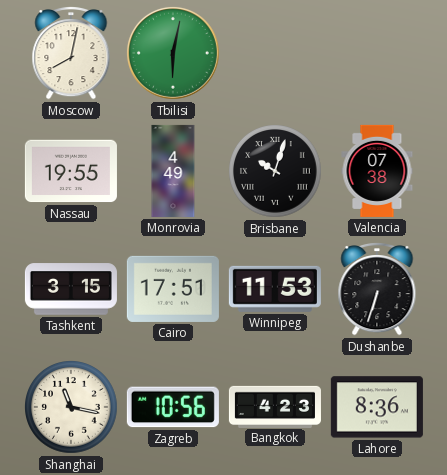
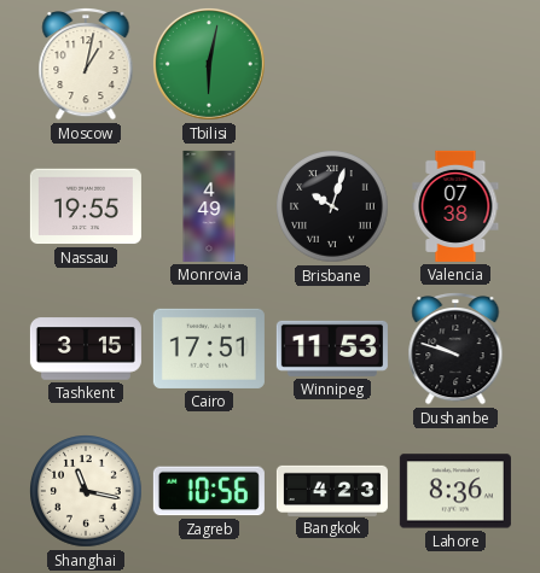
Moscow: 8:02 -> 1:02
Dushanbe: 6:33 -> 9:48
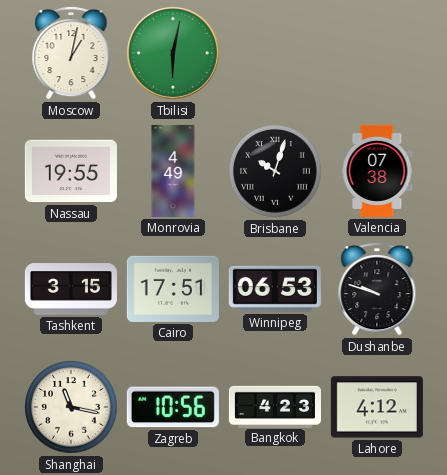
Winnipeg: 11:53 -> 06:53
Lahore: 8:36 -> 4:12
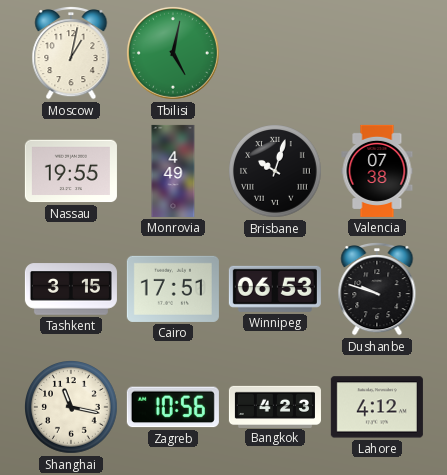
Tbilisi: 6:02 -> 5:02
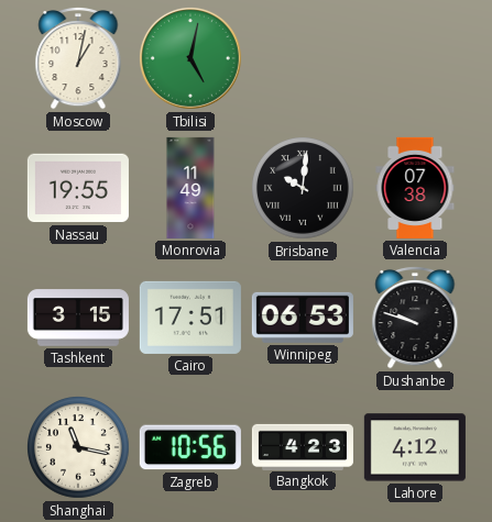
Monrovia: 4:49 -> 11:49
Brisbane: 10:03 -> 10:01
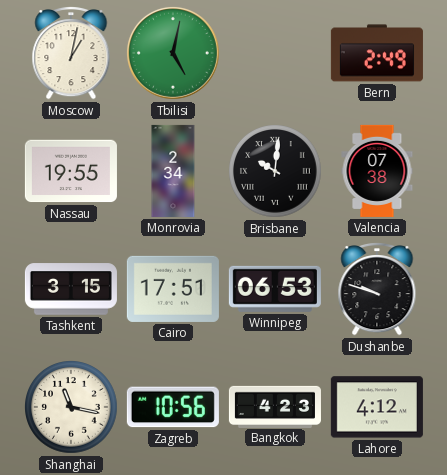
Bern: none -> 2:49
Monrovia: 11:49 -> 2:34
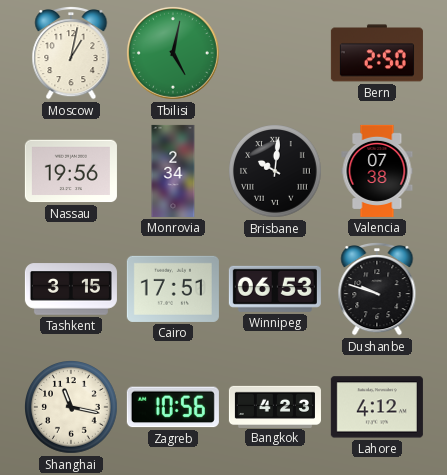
Bern: 2:49 -> 2:50
Nassau: 19:55 -> 19:56
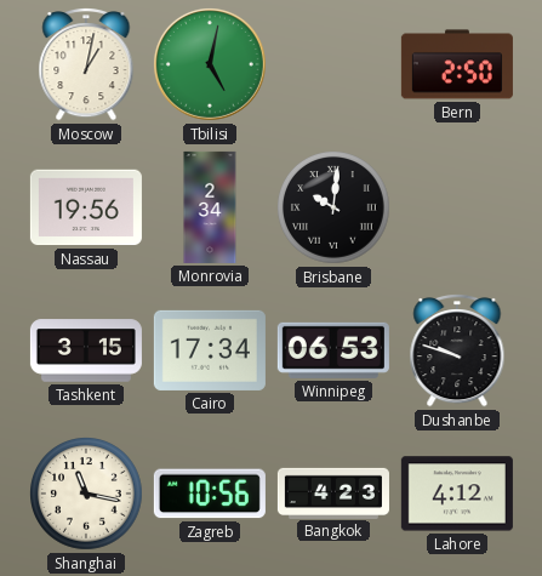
Valencia: 07:38 -> none
Cairo: 17:51 -> 17:34
